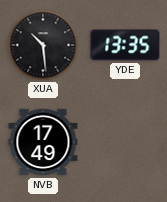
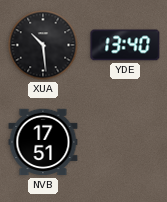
YDE: 13:35 -> 13:40
NVB: 17:49 -> 17:51
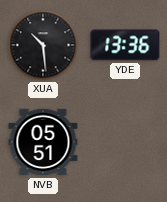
YDE: 13:40 -> 13:36
NVB: 17:51 -> 05:51
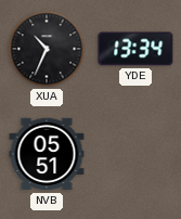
XUA: 10:29 -> 10:34
YDE: 13:36 -> 13:34
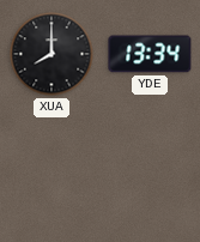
XUA: 10:34 -> 8:00
NVB: 05:51 -> none
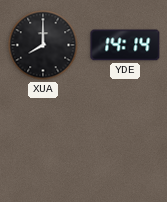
YDE: 13:34 -> 14:14
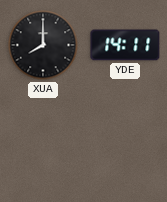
YDE: 14:14 -> 14:11
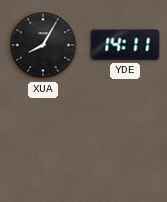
XUA: 8:00 -> 8:05
